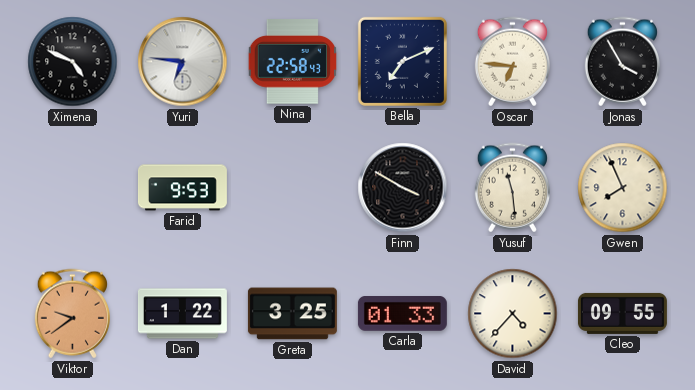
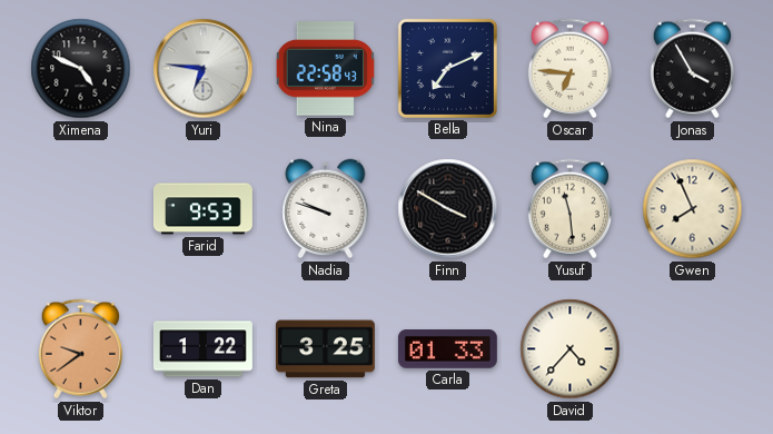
Nadia: none -> 9:48
Cleo: 09:55 -> none
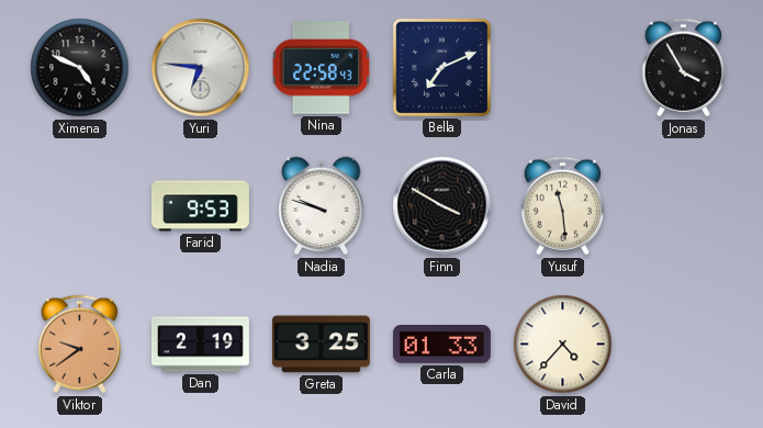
Oscar: 6:46 -> none
Gwen: 7:56 -> none
Dan: 1:22 -> 2:19
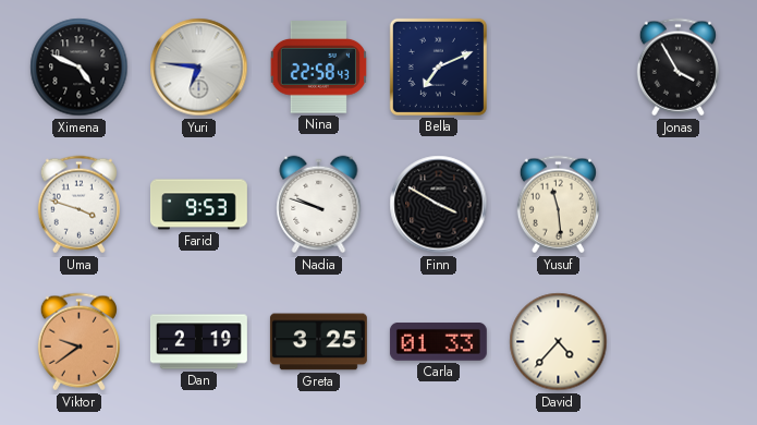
Uma: none -> 3:48
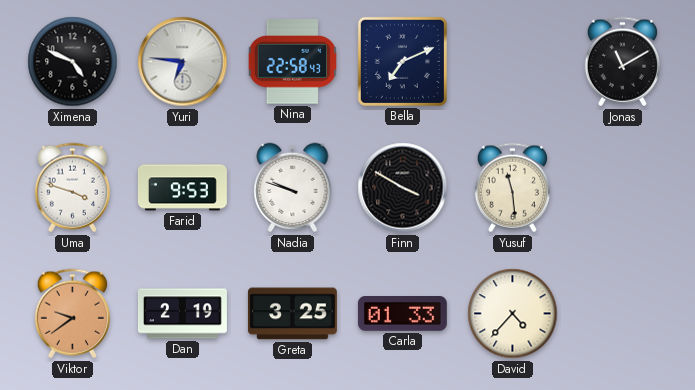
Jonas: 3:55 -> 11:10
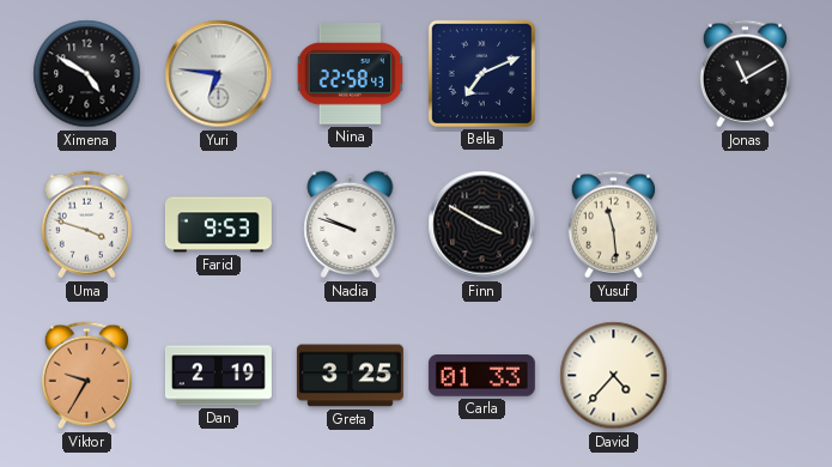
Ximena: 4:49 -> 4:50
Viktor: 9:39 -> 9:35
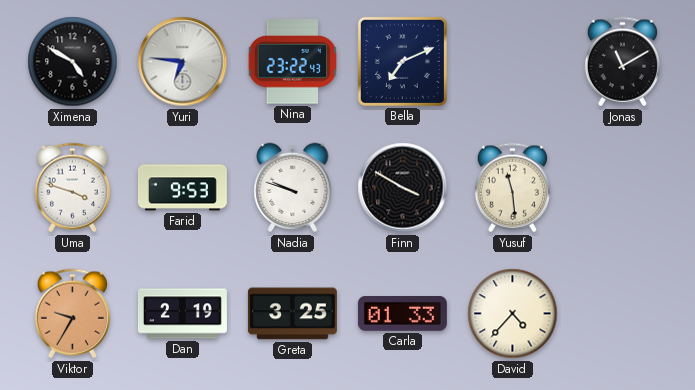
Nina: 22:58 -> 23:22
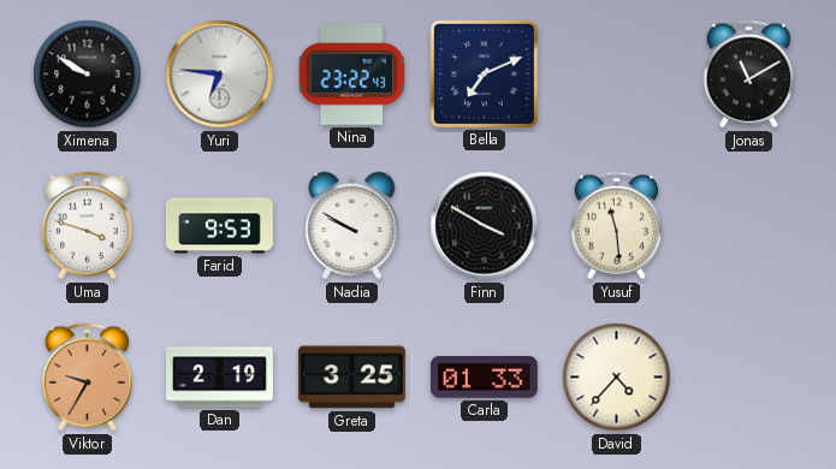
Ximena: 4:50 -> 9:50
Nadia: 9:48 -> 9:50
